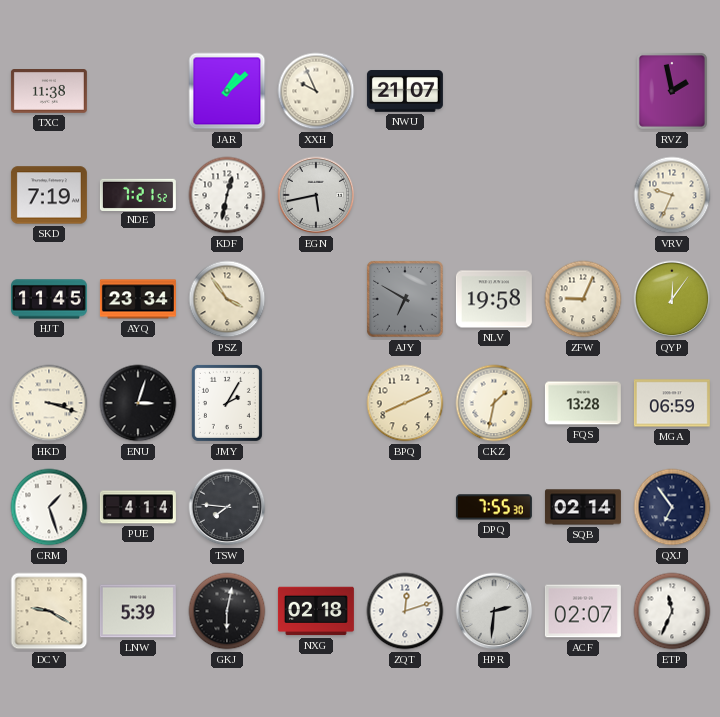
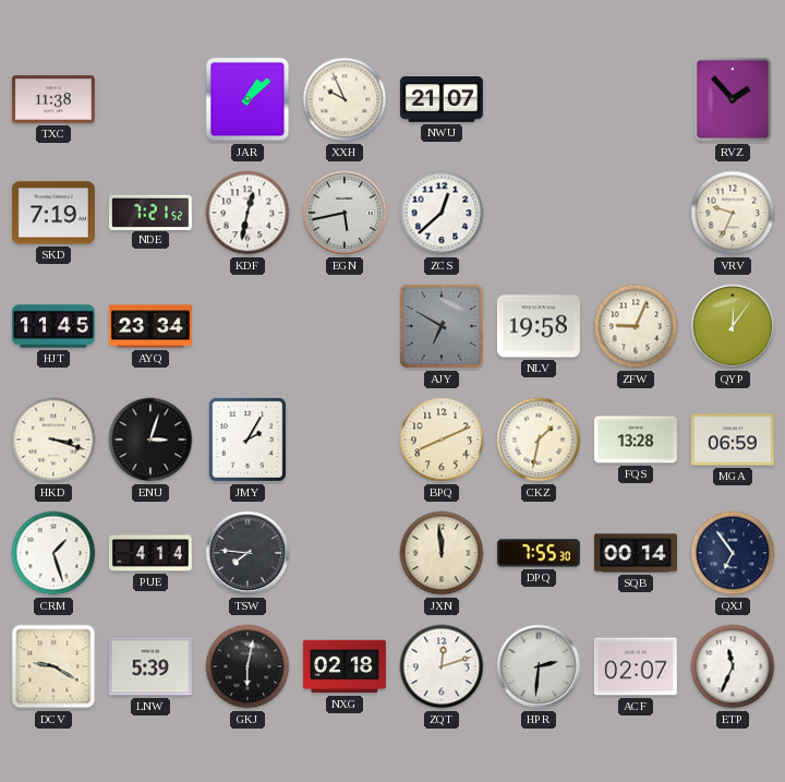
RVZ: 1:58 -> 1:53
ZCS: none -> 12:38
PSZ: 3:54 -> none
JXN: none -> 11:59
SQB: 02:14 -> 00:14
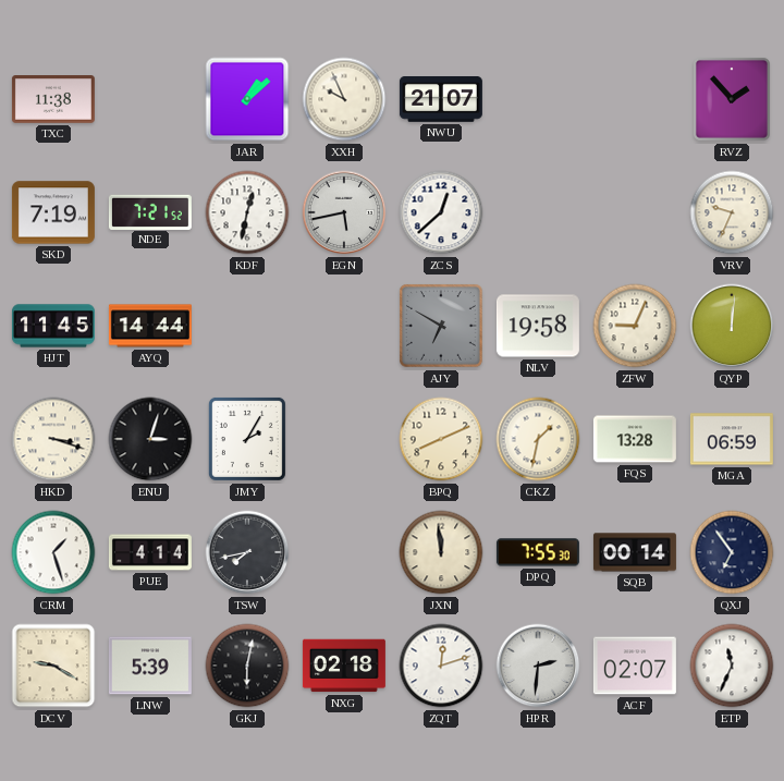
AYQ: 23:34 -> 14:44
QYP: 12:06 -> 12:01
TSW: 7:46 -> 7:43
